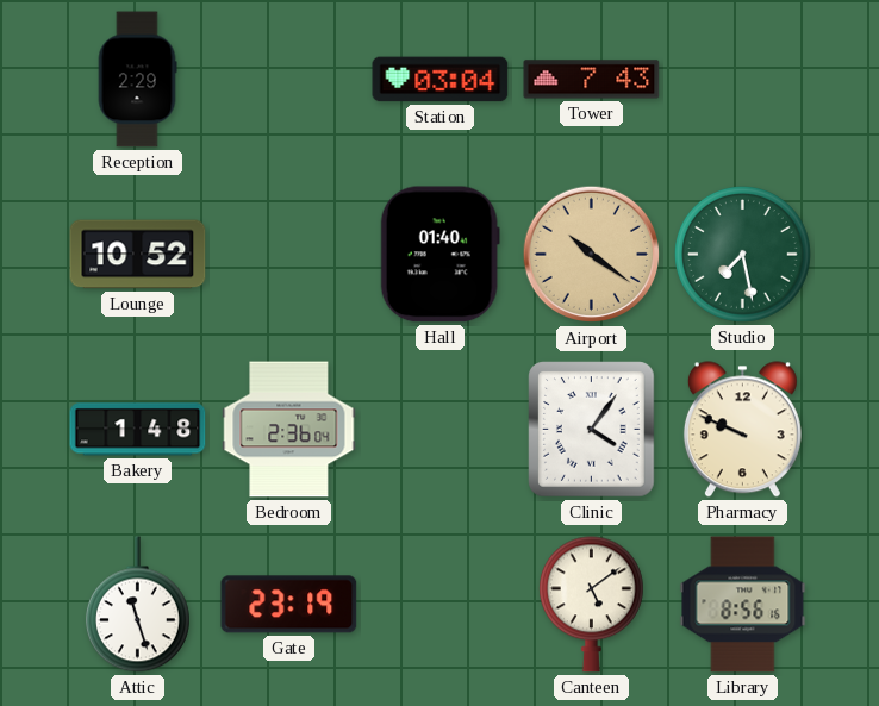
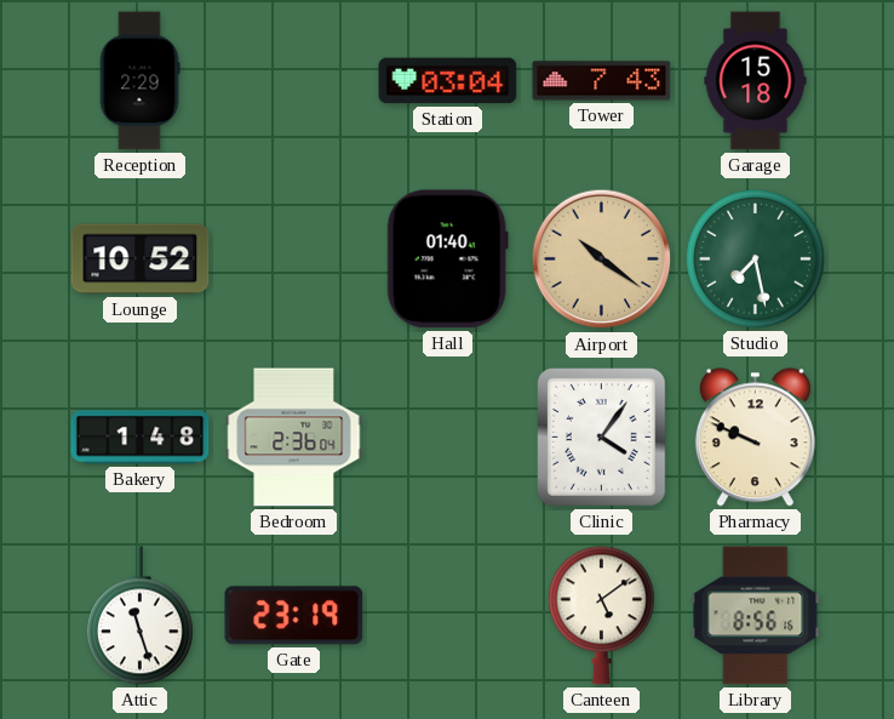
Garage: none -> 15:18
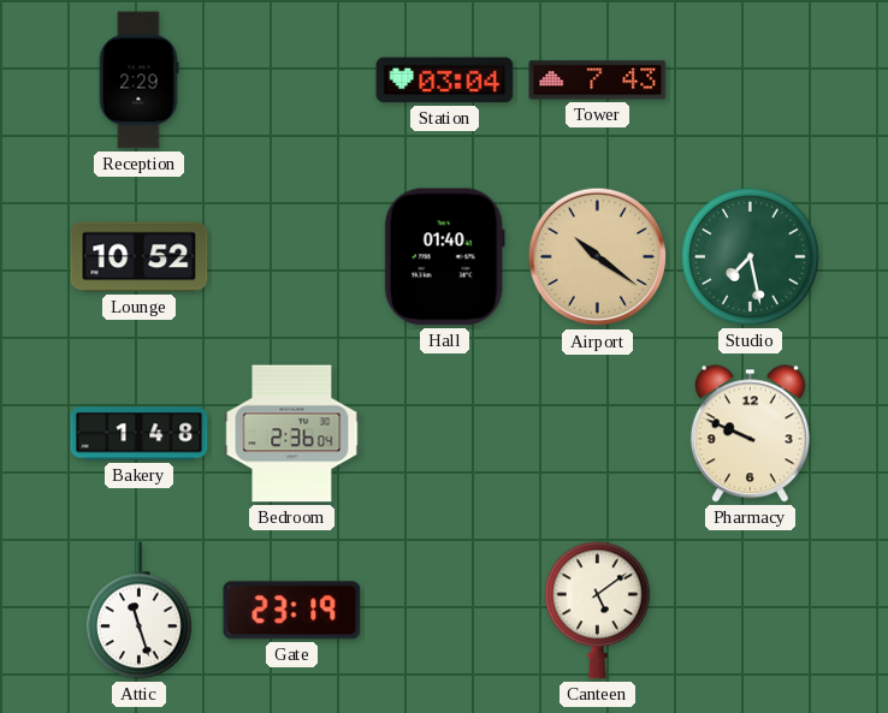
Garage: 15:18 -> none
Clinic: 4:06 -> none
Library: 8:56 -> none
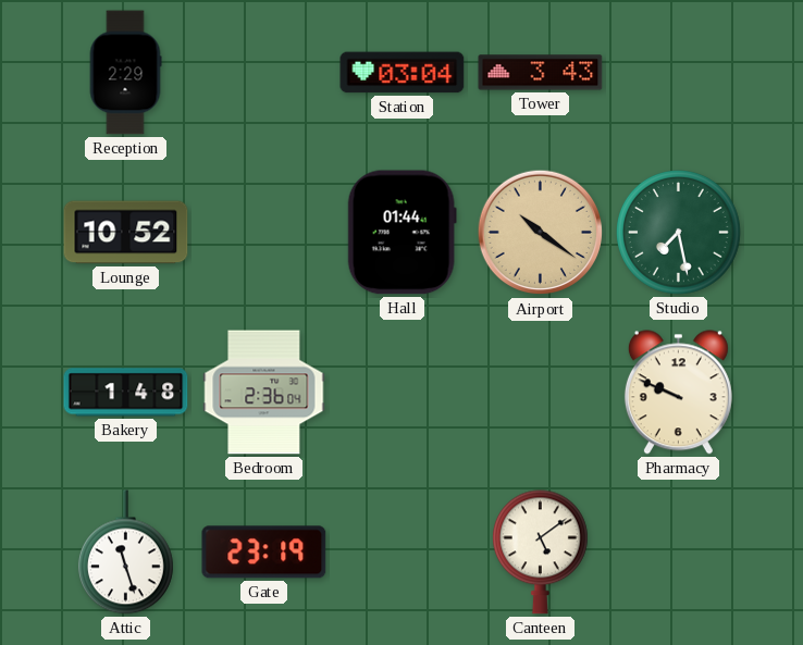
Tower: 7:43 -> 3:43
Hall: 01:40 -> 01:44
